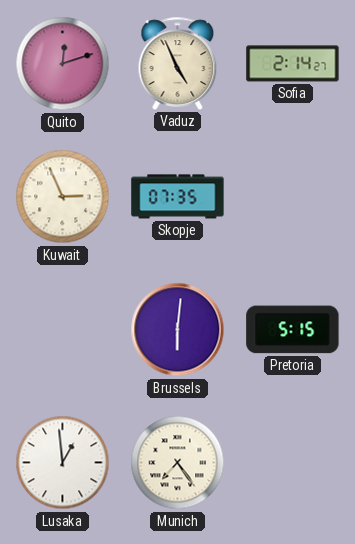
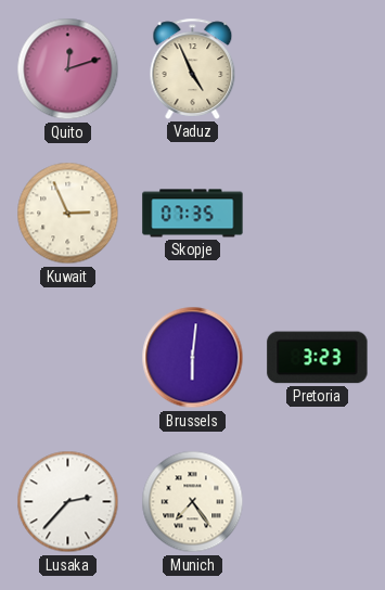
Sofia: 2:14 -> none
Pretoria: 5:15 -> 3:23
Lusaka: 12:59 -> 2:37
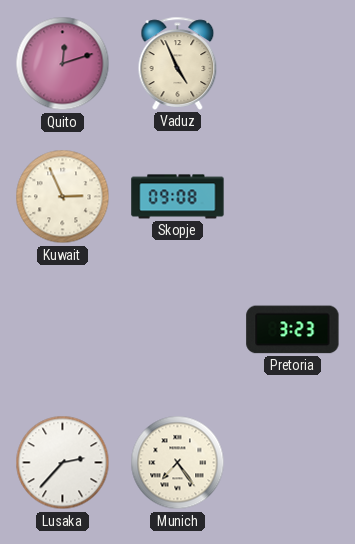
Skopje: 07:35 -> 09:08
Brussels: 6:01 -> none
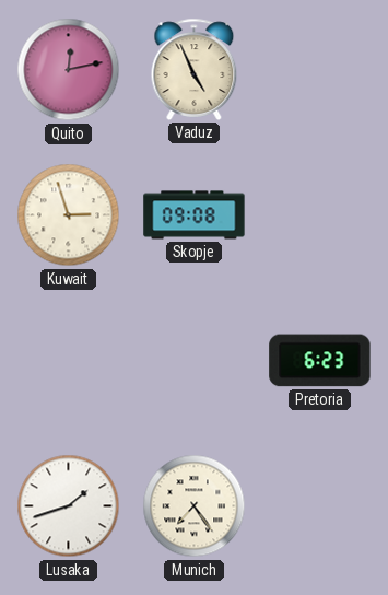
Quito: 12:12 -> 12:13
Kuwait: 2:56 -> 2:57
Pretoria: 3:23 -> 6:23
Lusaka: 2:37 -> 1:42
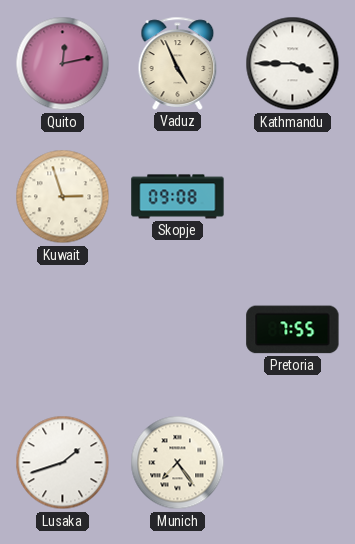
Kathmandu: none -> 3:45
Pretoria: 6:23 -> 7:55
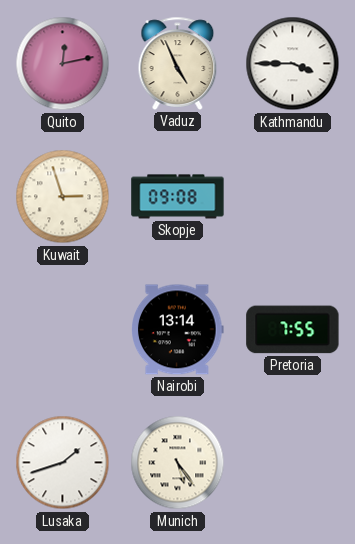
Nairobi: none -> 13:14
Munich: 7:24 -> 5:24
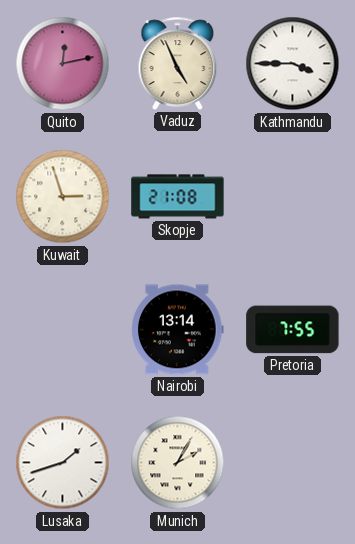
Skopje: 09:08 -> 21:08
Munich: 5:24 -> 2:05
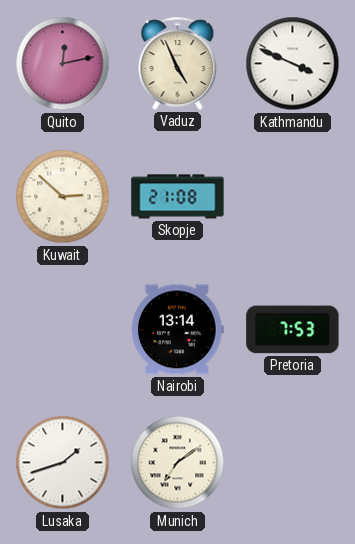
Kathmandu: 3:45 -> 3:49
Kuwait: 2:57 -> 2:52
Pretoria: 7:55 -> 7:53
Munich: 2:05 -> 7:09
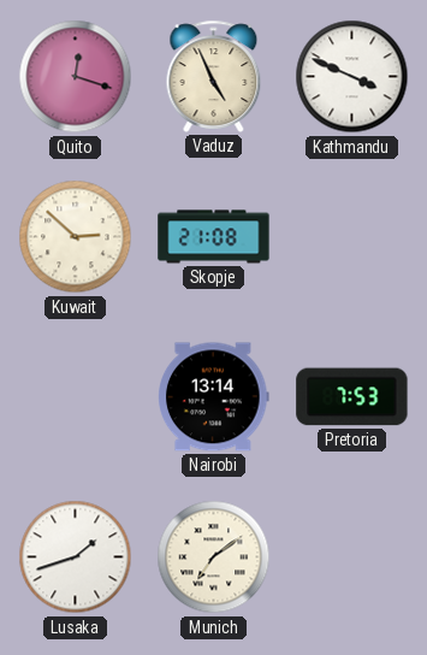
Quito: 12:13 -> 12:18
